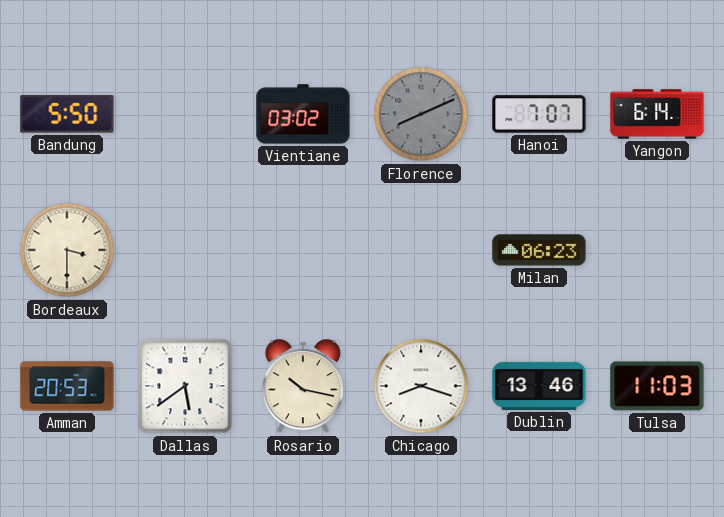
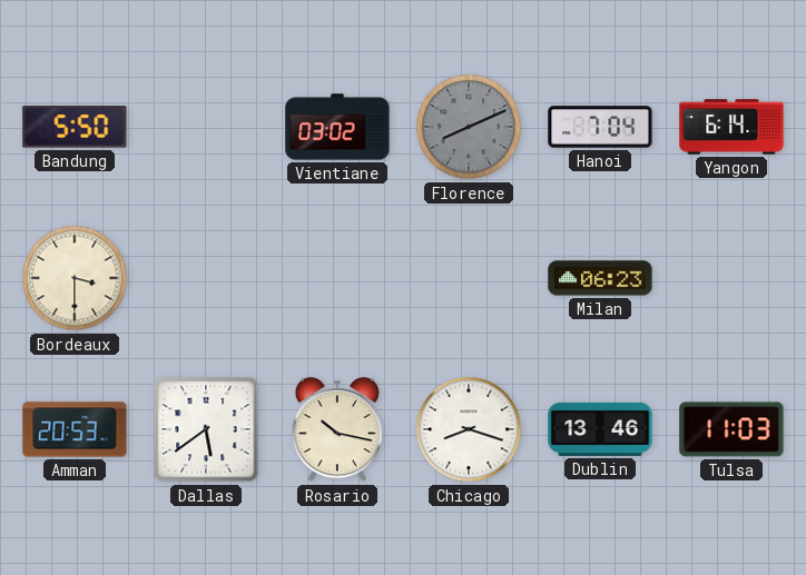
Hanoi: 7:07 -> 7:04
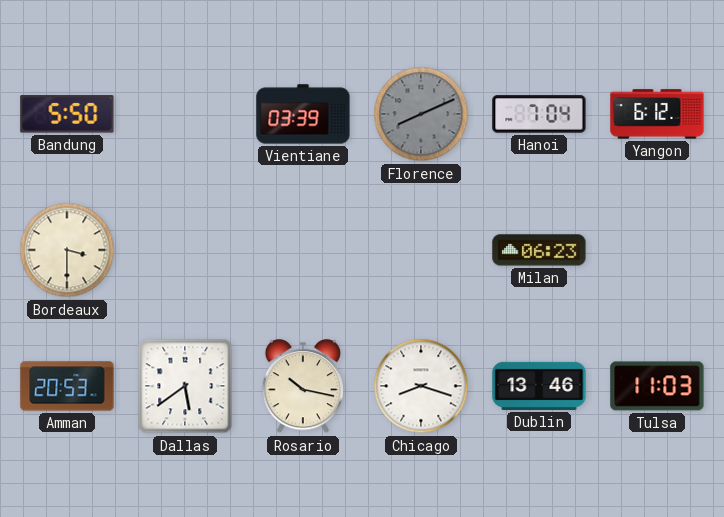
Vientiane: 03:02 -> 03:39
Yangon: 6:14 -> 6:12
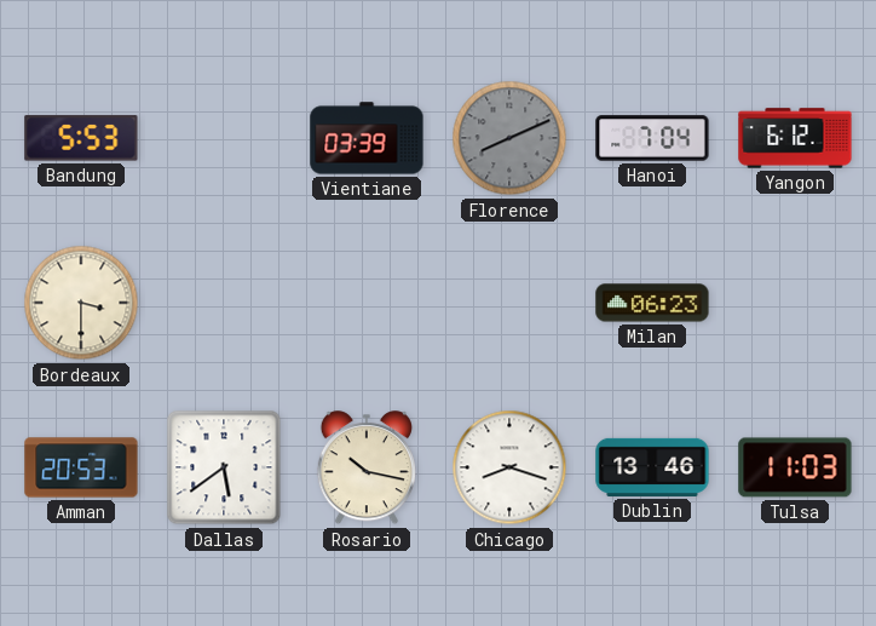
Bandung: 5:50 -> 5:53
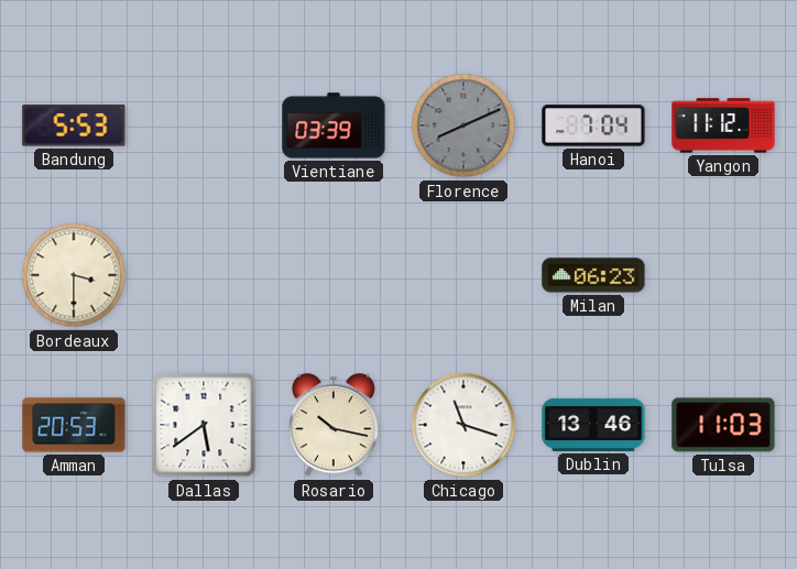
Yangon: 6:12 -> 11:12
Chicago: 8:18 -> 11:18
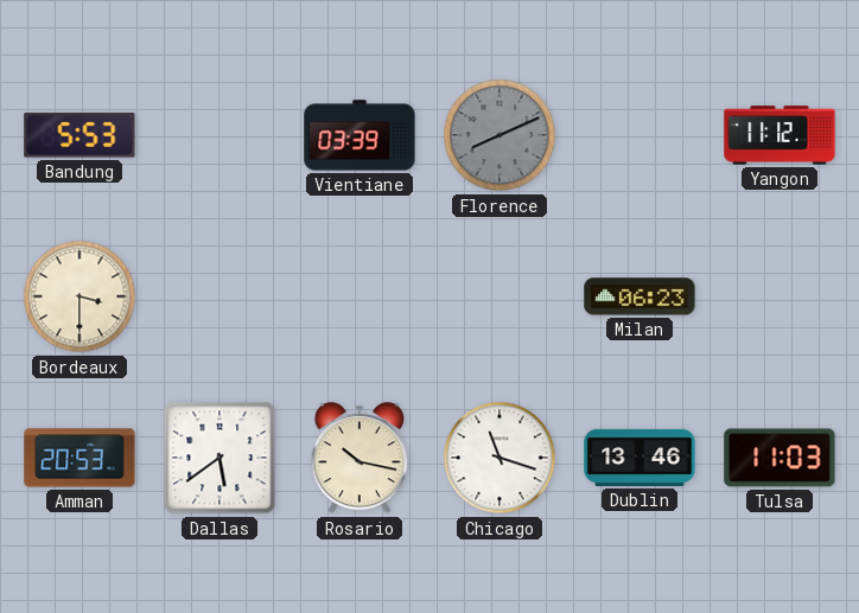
Hanoi: 7:04 -> none
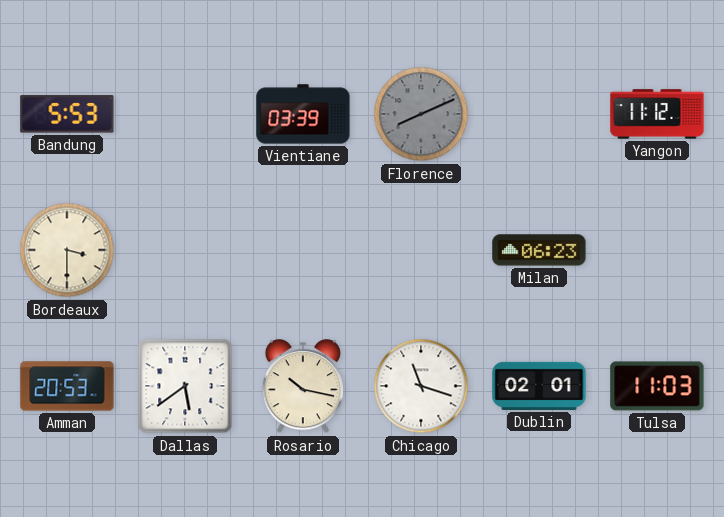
Dublin: 13:46 -> 02:01
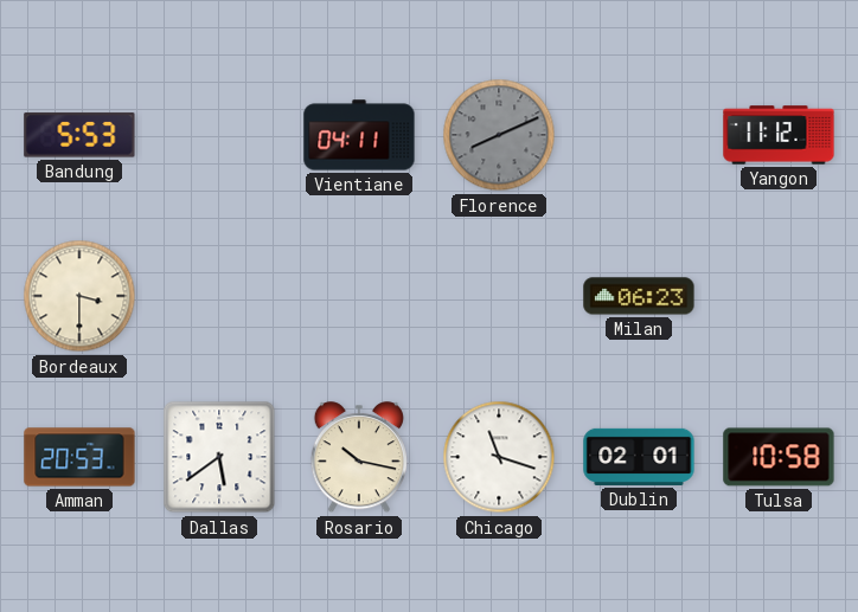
Vientiane: 03:39 -> 04:11
Tulsa: 11:03 -> 10:58
